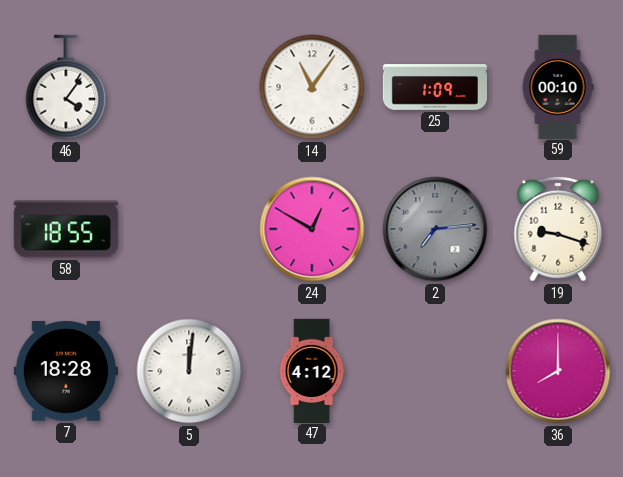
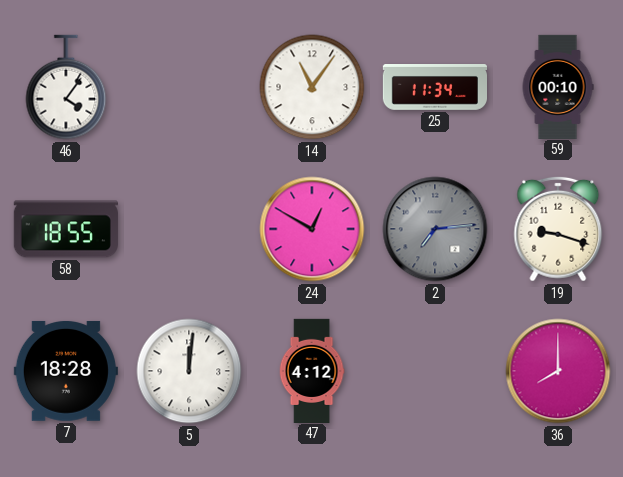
25: 1:09 -> 11:34
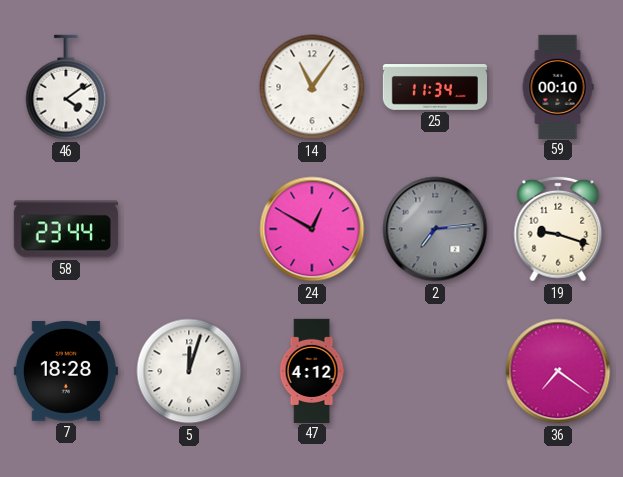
46: 4:06 -> 4:09
58: 18:55 -> 23:44
5: 12:01 -> 12:03
36: 8:00 -> 7:21
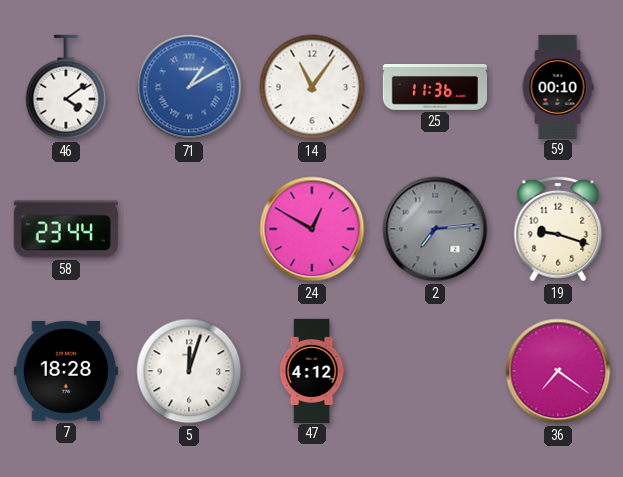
71: none -> 1:10
25: 11:34 -> 11:36
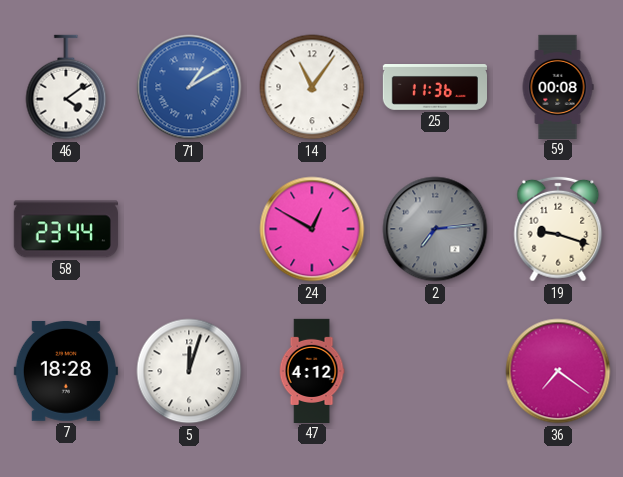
59: 00:10 -> 00:08
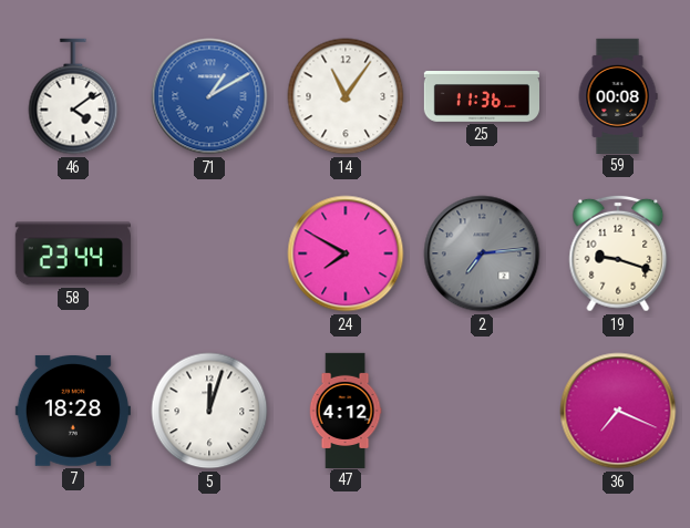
24: 12:50 -> 7:50
36: 7:21 -> 7:19
